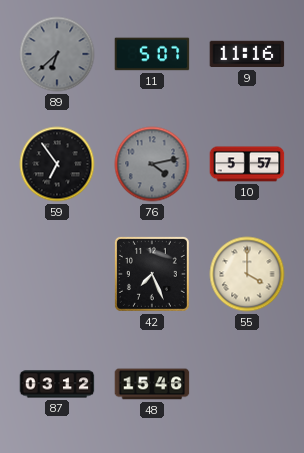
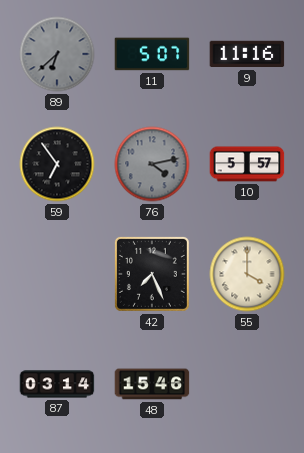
87: 03:12 -> 03:14
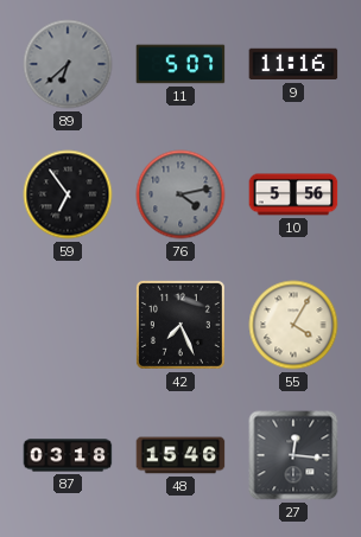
10: 5:57 -> 5:56
55: 4:00 -> 4:05
87: 03:14 -> 03:18
27: none -> 12:16
